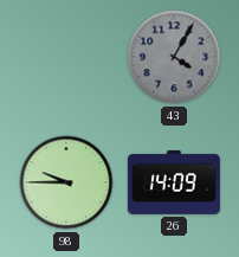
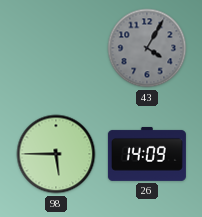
98: 9:45 -> 5:45
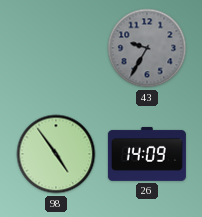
43: 4:05 -> 9:35
98: 5:45 -> 4:54
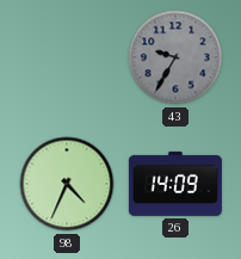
98: 4:54 -> 4:34
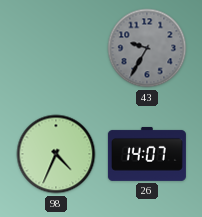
26: 14:09 -> 14:07
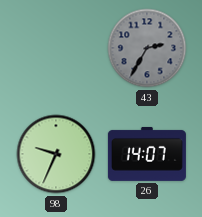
43: 9:35 -> 2:35
98: 4:34 -> 9:34
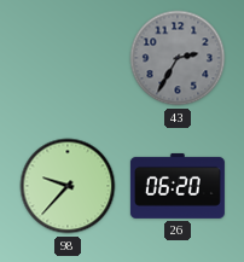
98: 9:34 -> 9:37
26: 14:07 -> 06:20
